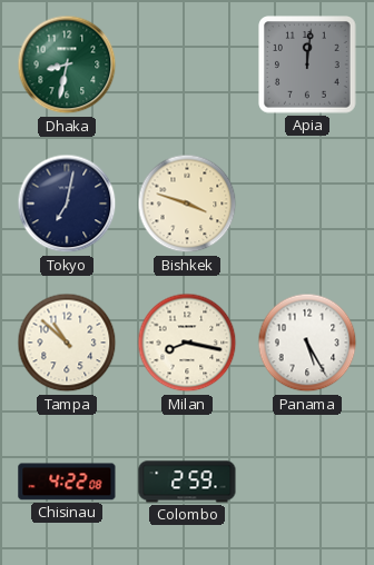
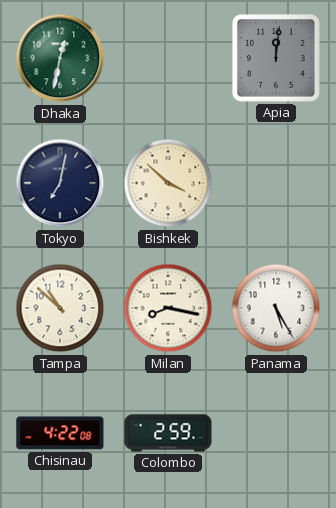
Dhaka: 8:32 -> 12:32
Bishkek: 3:48 -> 3:52
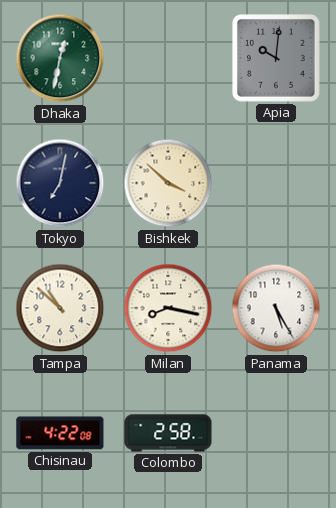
Apia: 12:01 -> 10:01
Colombo: 2:59 -> 2:58
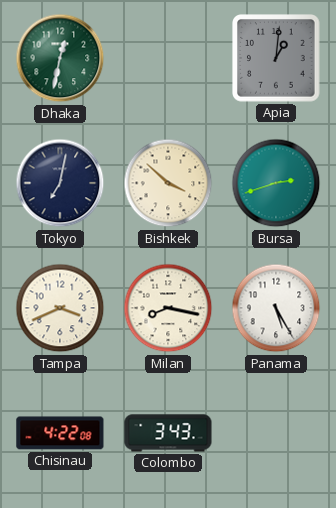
Apia: 10:01 -> 1:01
Bursa: none -> 2:42
Tampa: 10:52 -> 3:41
Colombo: 2:58 -> 3:43
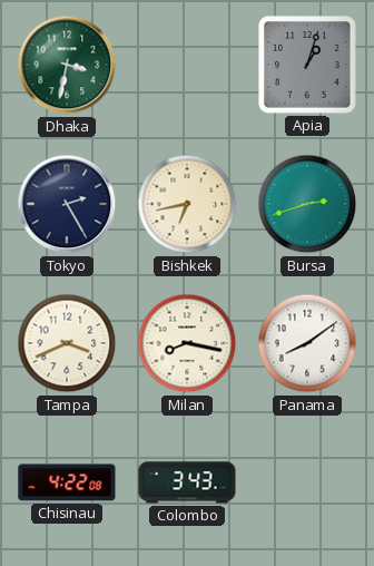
Dhaka: 12:32 -> 3:32
Apia: 1:01 -> 1:03
Tokyo: 7:02 -> 2:25
Bishkek: 3:52 -> 6:43
Panama: 5:25 -> 8:09
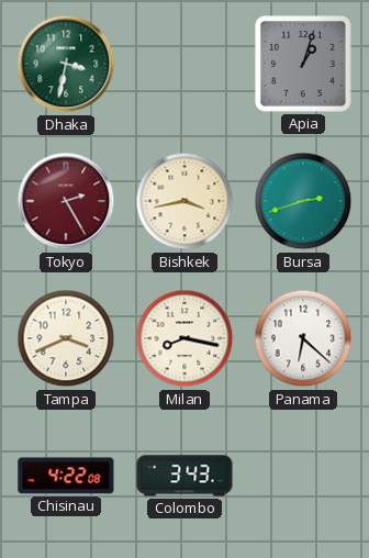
Tokyo dial: navy -> burgundy
Bishkek: 6:43 -> 3:43
Panama: 8:09 -> 6:22
